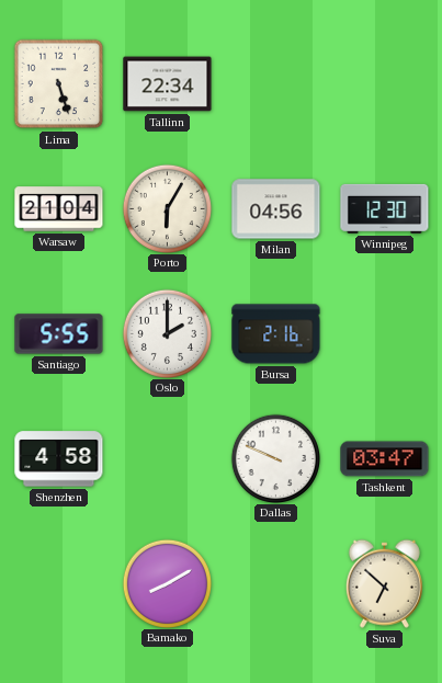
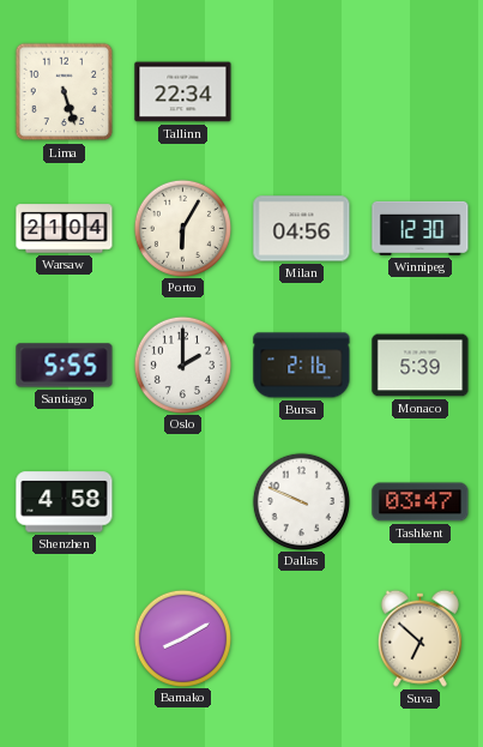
Monaco: none -> 5:39
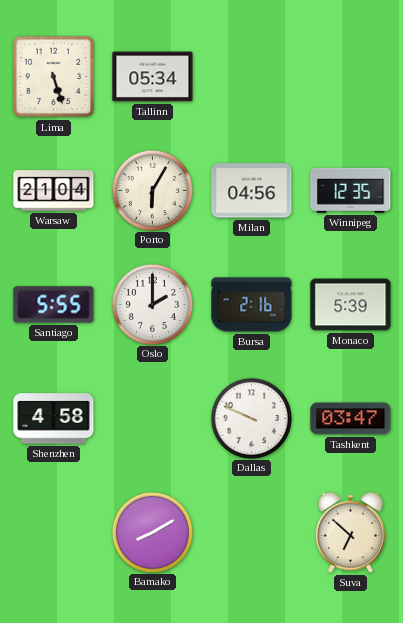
Tallinn: 22:34 -> 05:34
Winnipeg: 12:30 -> 12:35
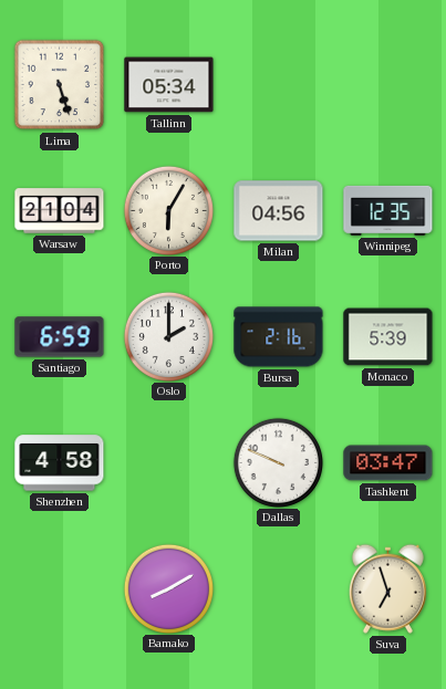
Santiago: 5:55 -> 6:59
Suva: 6:52 -> 6:57
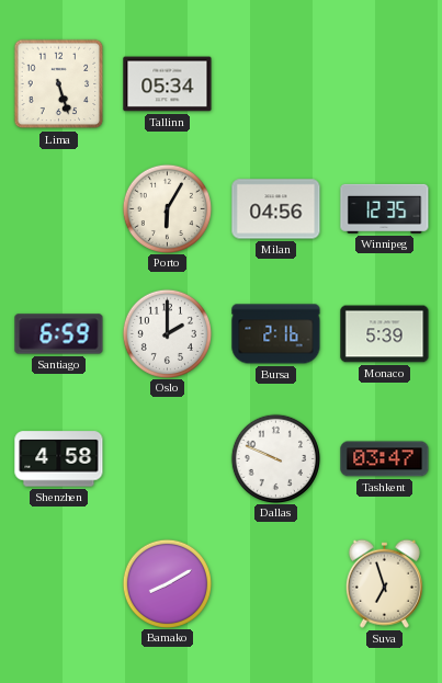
Warsaw: 21:04 -> none
